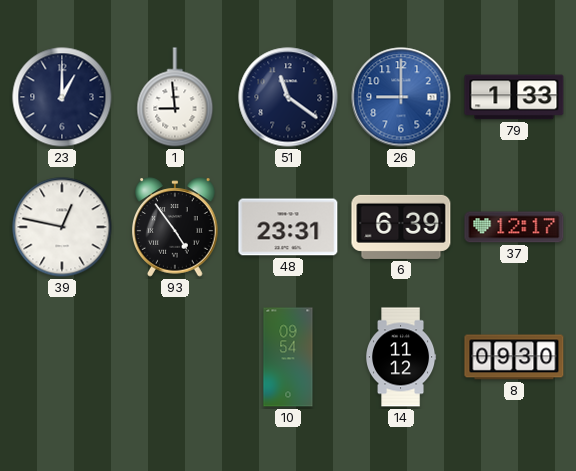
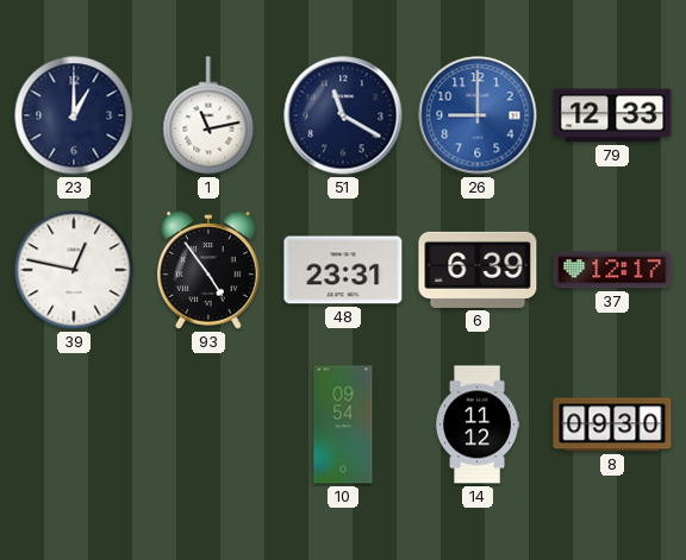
1: 8:59 -> 11:13
51: 11:21 -> 11:20
79: 1:33 -> 12:33
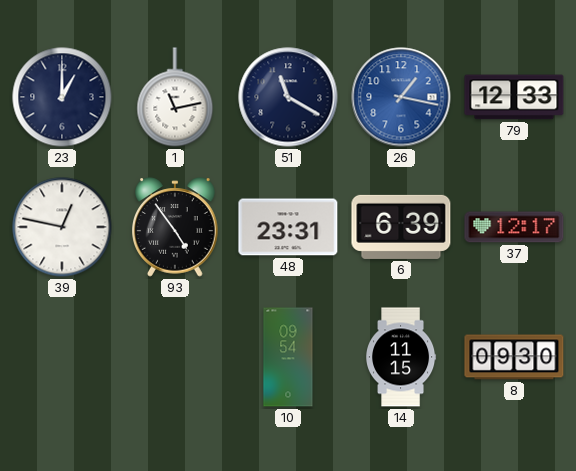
26: 9:00 -> 1:17
14: 11:12 -> 11:15
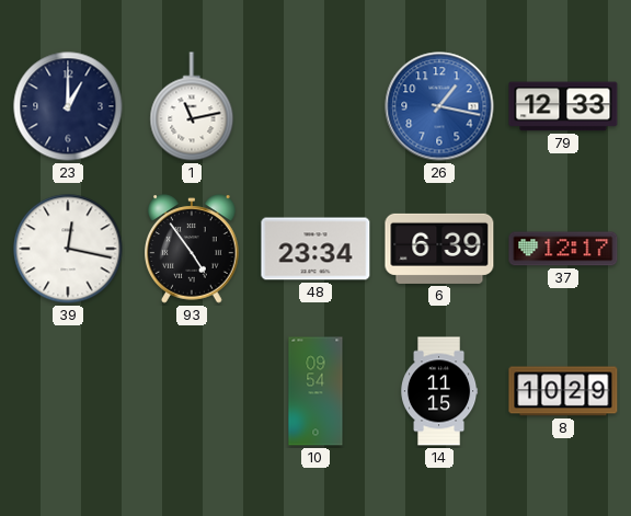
51: 11:20 -> none
39: 12:47 -> 12:17
48: 23:31 -> 23:34
8: 09:30 -> 10:29
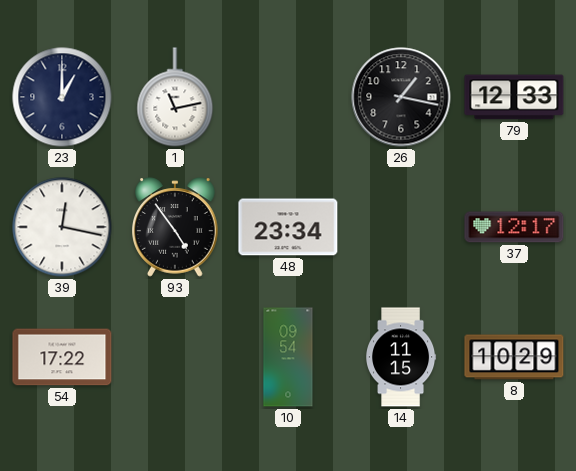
26 dial: blue -> black
6: 6:39 -> none
54: none -> 17:22
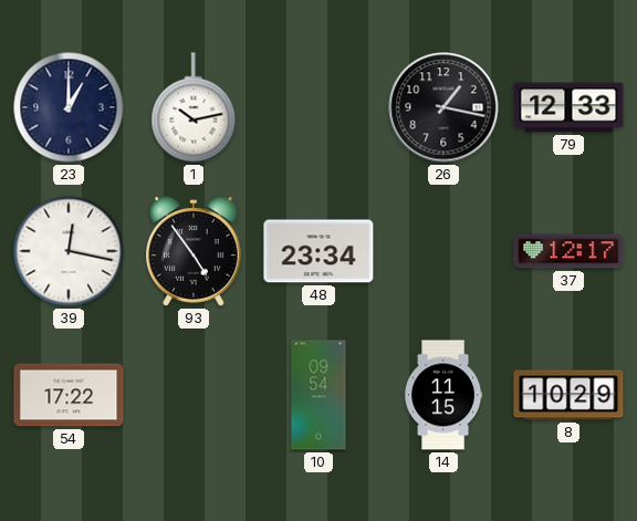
1: 11:13 -> 10:13
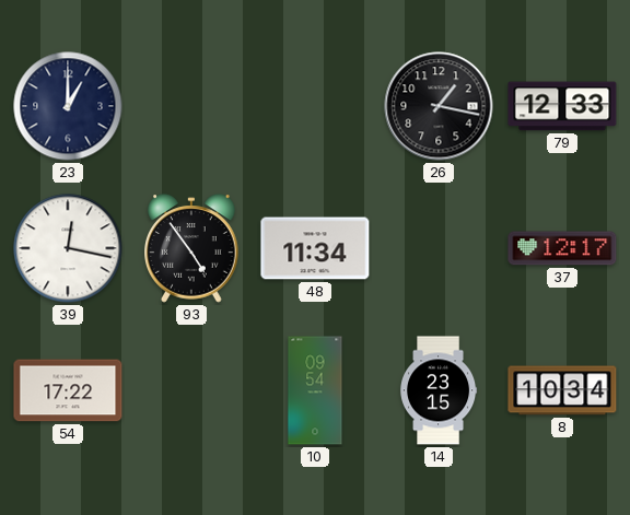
1: 10:13 -> none
48: 23:34 -> 11:34
14: 11:15 -> 23:15
8: 10:29 -> 10:34
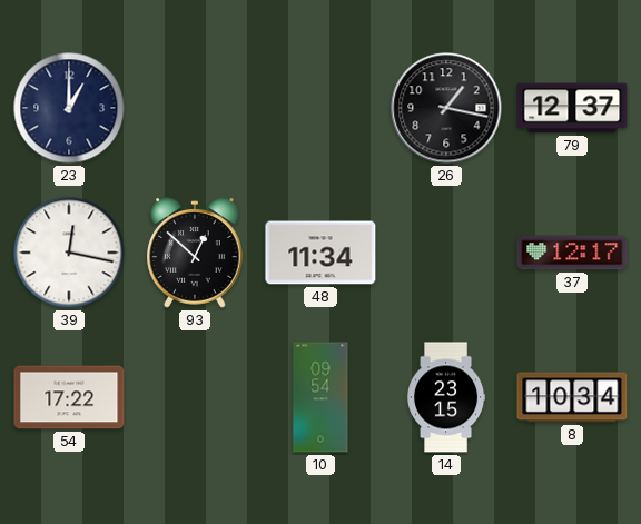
79: 12:33 -> 12:37
93: 4:54 -> 12:52
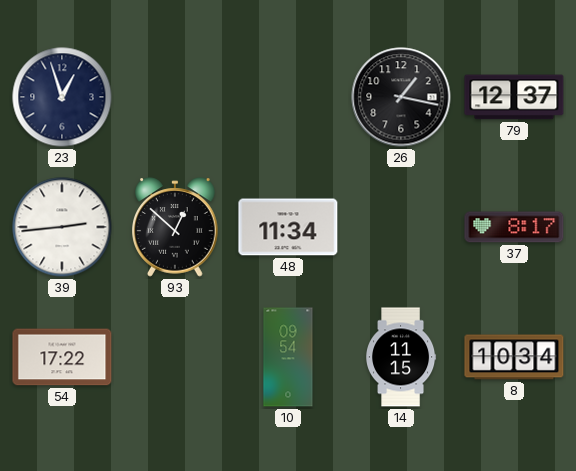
23: 1:00 -> 12:57
39: 12:17 -> 2:44
37: 12:17 -> 8:17
14: 23:15 -> 11:15
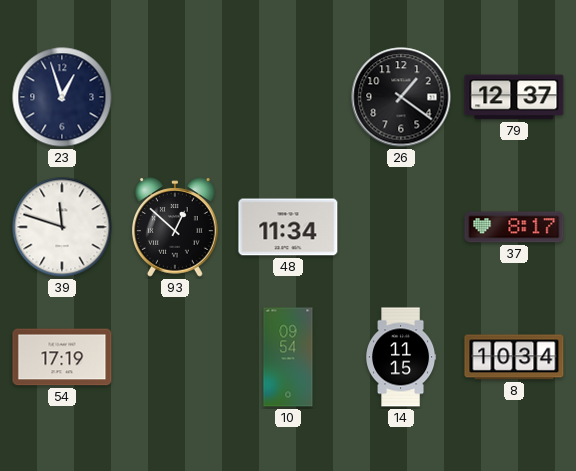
26: 1:17 -> 1:21
39: 2:44 -> 11:48
54: 17:22 -> 17:19
